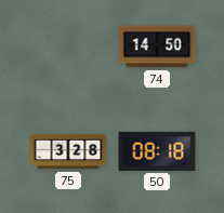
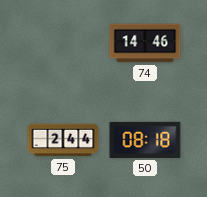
74: 14:50 -> 14:46
75: 3:28 -> 2:44
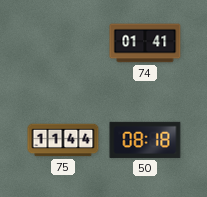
74: 14:46 -> 01:41
75: 2:44 -> 11:44
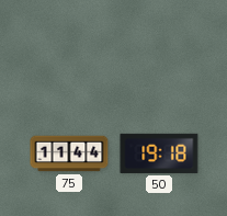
74: 01:41 -> none
50: 08:18 -> 19:18
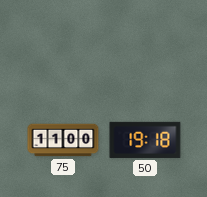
75: 11:44 -> 11:00
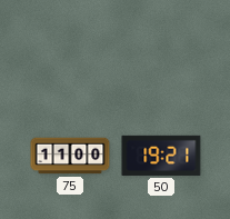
50: 19:18 -> 19:21
